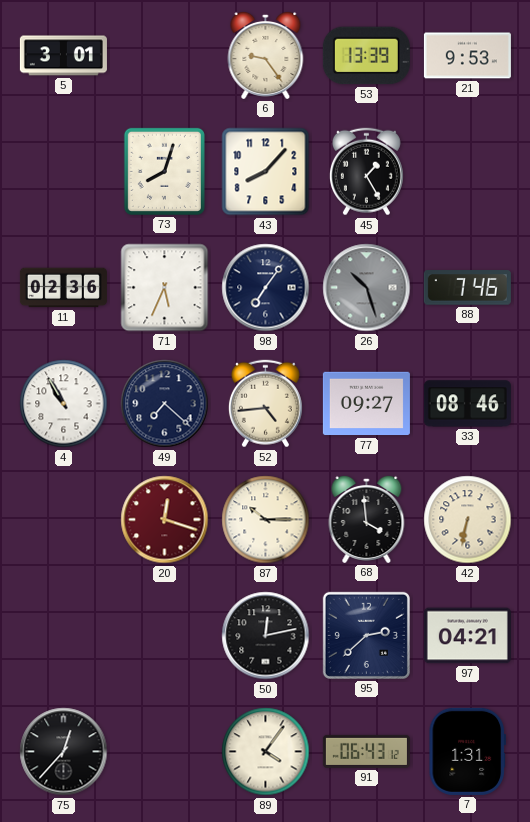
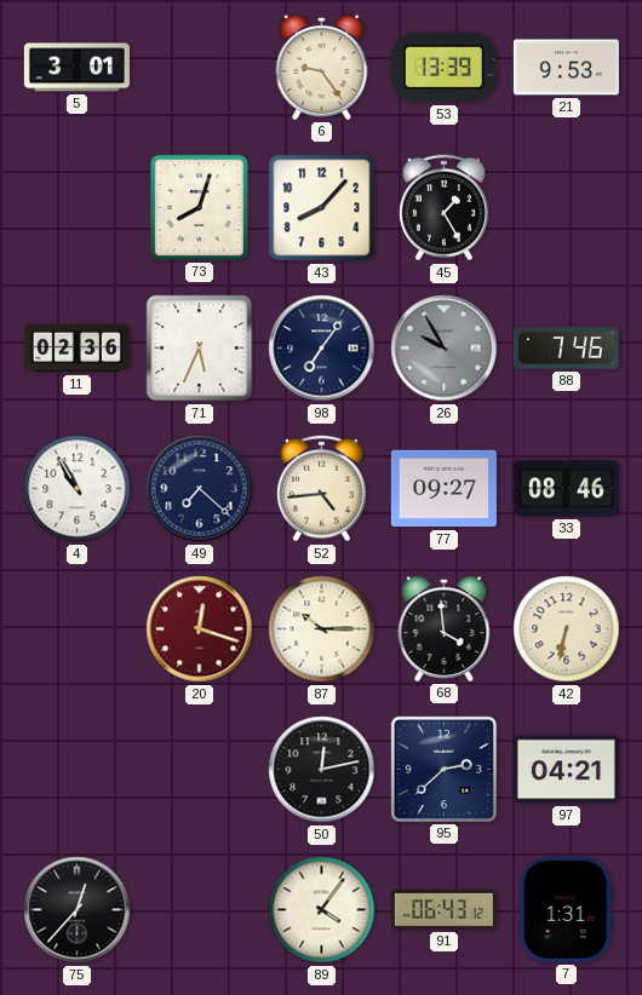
26: 10:27 -> 9:55
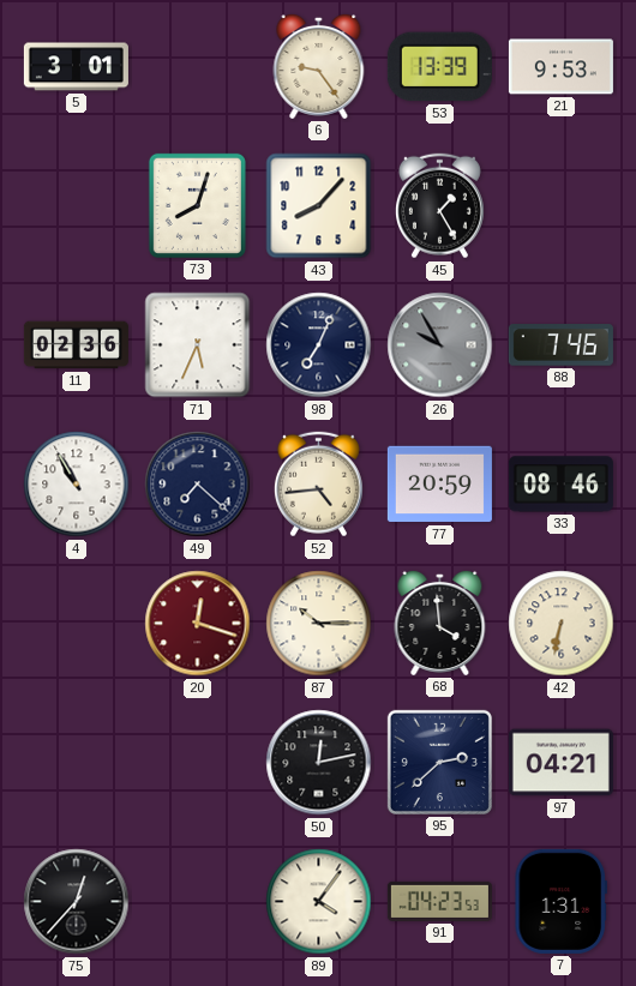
98: 7:06 -> 7:04
77: 09:27 -> 20:59
91: 06:43 -> 04:23
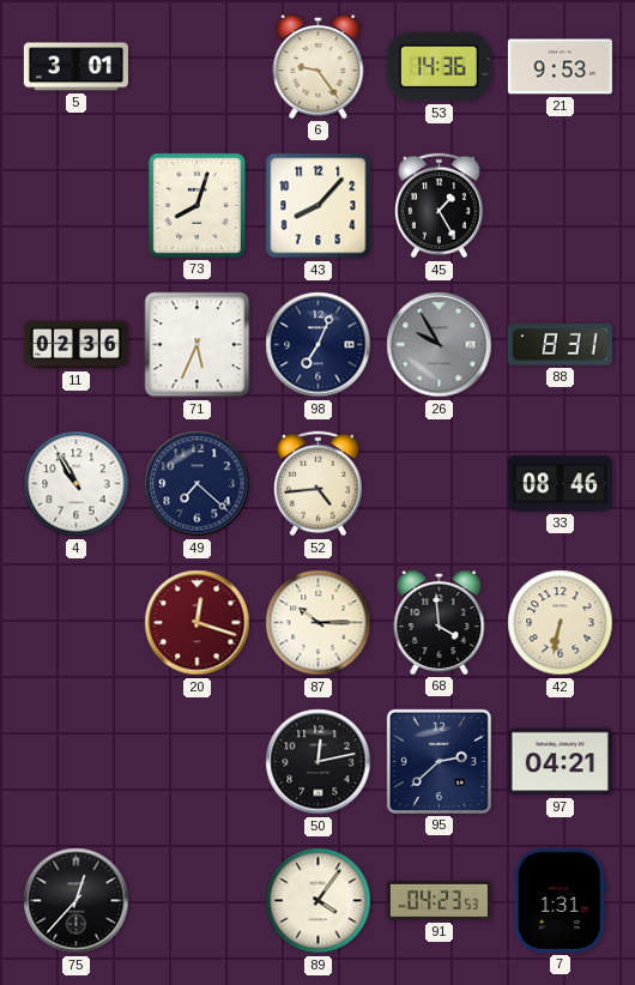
53: 13:39 -> 14:36
88: 7:46 -> 8:31
77: 20:59 -> none
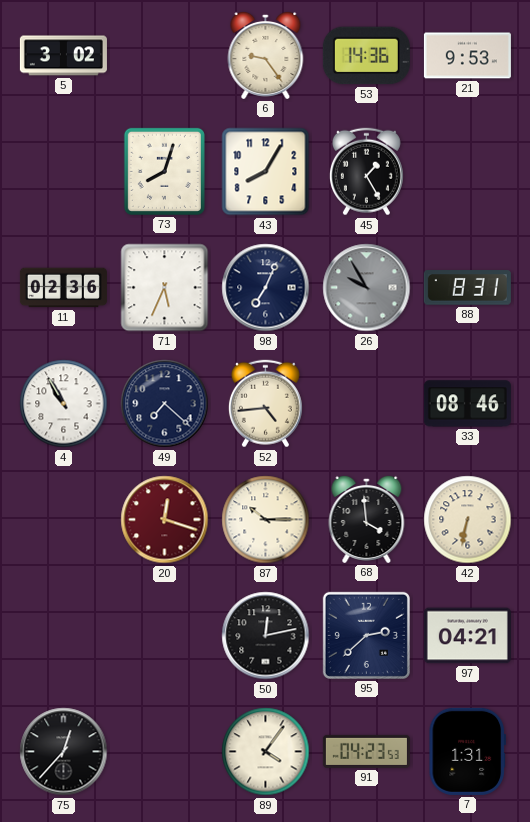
5: 3:01 -> 3:02
43: 8:07 -> 8:05
